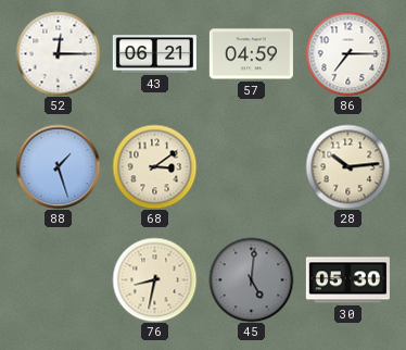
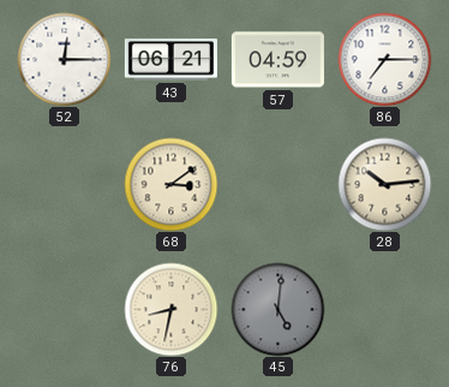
88: 1:27 -> none
30: 05:30 -> none
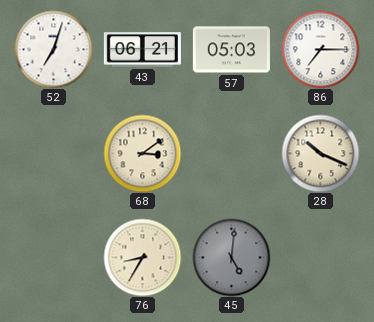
52: 12:15 -> 7:03
57: 04:59 -> 05:03
28: 10:14 -> 10:19
76: 8:32 -> 8:35
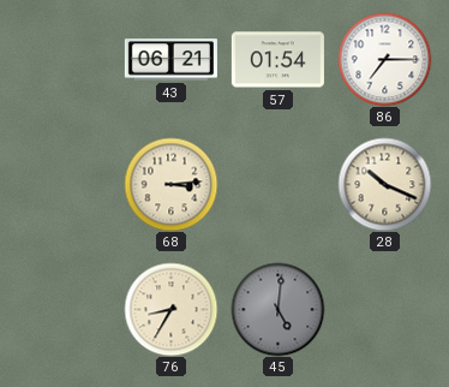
52: 7:03 -> none
57: 05:03 -> 01:54
68: 3:09 -> 3:14
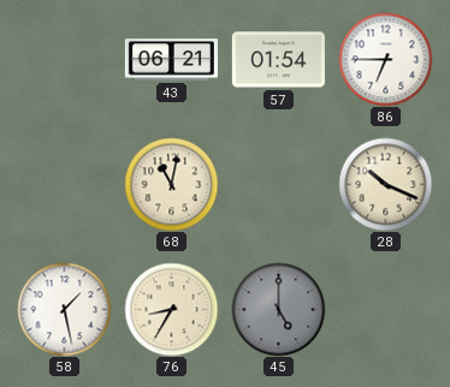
86: 7:15 -> 6:45
68: 3:14 -> 11:02
58: none -> 1:28
45: 5:01 -> 5:00
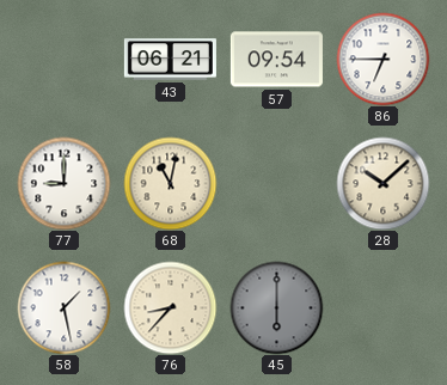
57: 01:54 -> 09:54
77: none -> 9:00
28: 10:19 -> 10:08
76: 8:35 -> 8:37
45: 5:00 -> 6:00
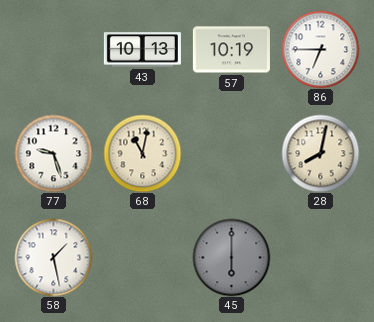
43: 06:21 -> 10:13
57: 09:54 -> 10:19
77: 9:00 -> 9:27
28: 10:08 -> 8:02
76: 8:37 -> none
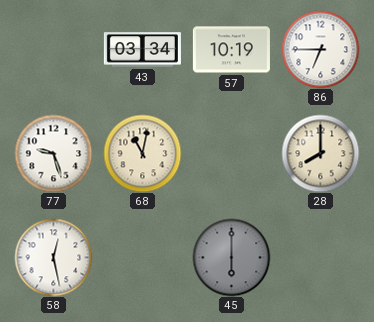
43: 10:13 -> 03:34
28: 8:02 -> 8:00
58: 1:28 -> 12:28
